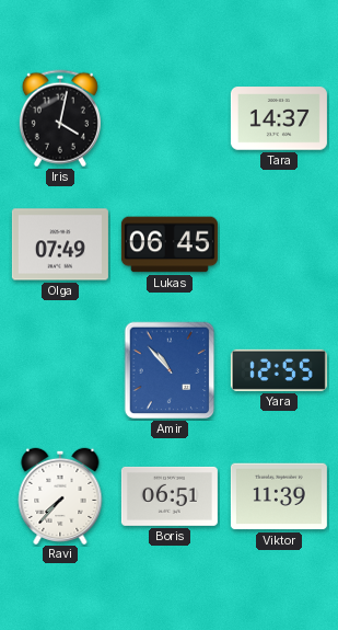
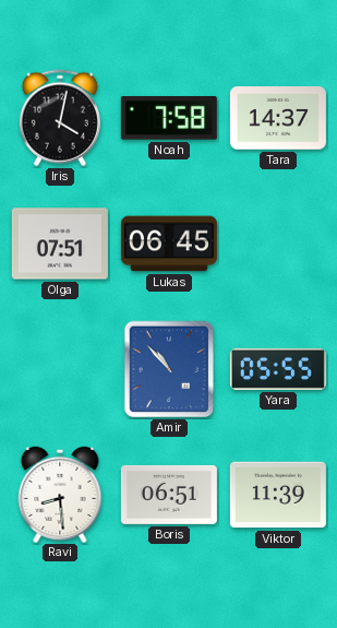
Noah: none -> 7:58
Olga: 07:49 -> 07:51
Yara: 12:55 -> 05:55
Ravi: 7:37 -> 8:29
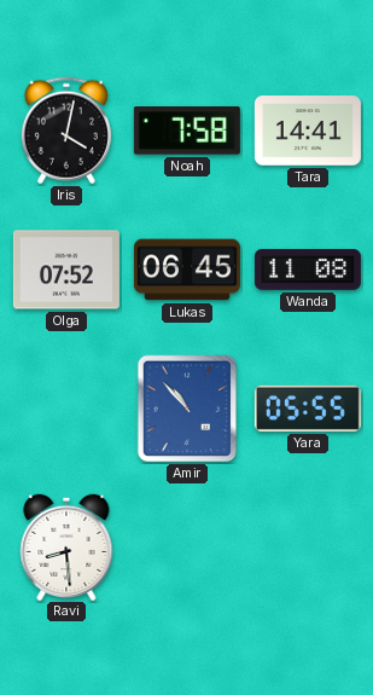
Tara: 14:37 -> 14:41
Olga: 07:51 -> 07:52
Wanda: none -> 11:08
Boris: 06:51 -> none
Viktor: 11:39 -> none
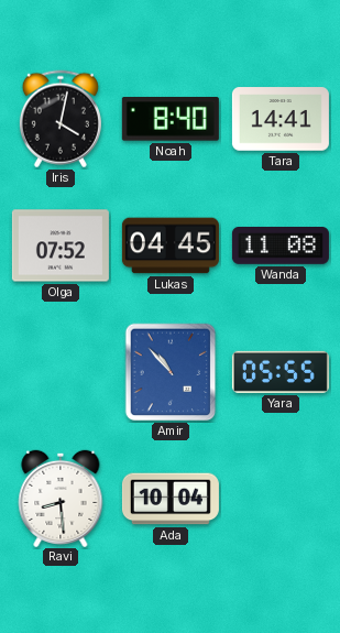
Noah: 7:58 -> 8:40
Lukas: 06:45 -> 04:45
Ada: none -> 10:04
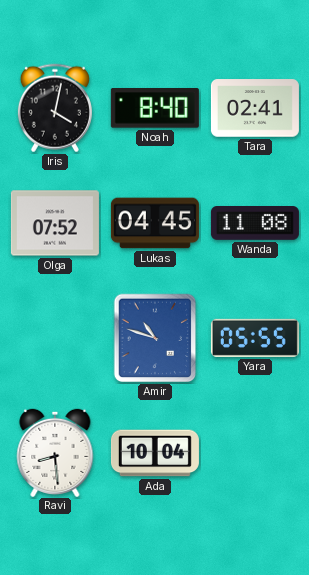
Tara: 14:41 -> 02:41
Amir: 10:53 -> 10:48
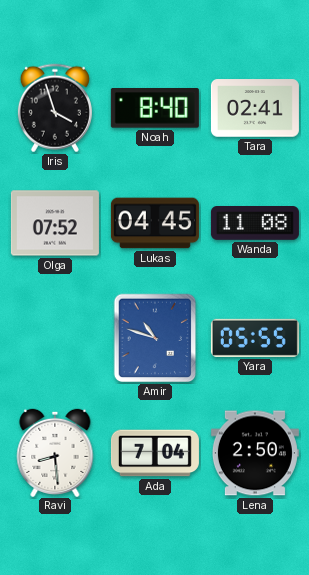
Iris: 4:02 -> 3:57
Ada: 10:04 -> 7:04
Lena: none -> 2:50
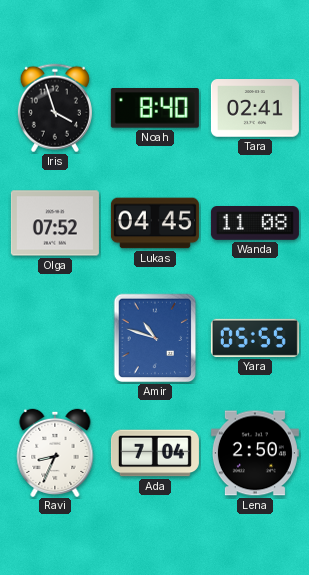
Ravi: 8:29 -> 8:34
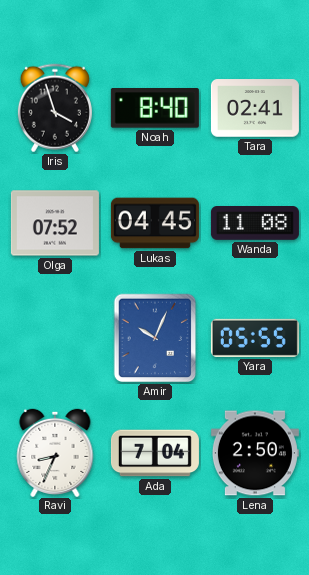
Amir: 10:48 -> 10:04
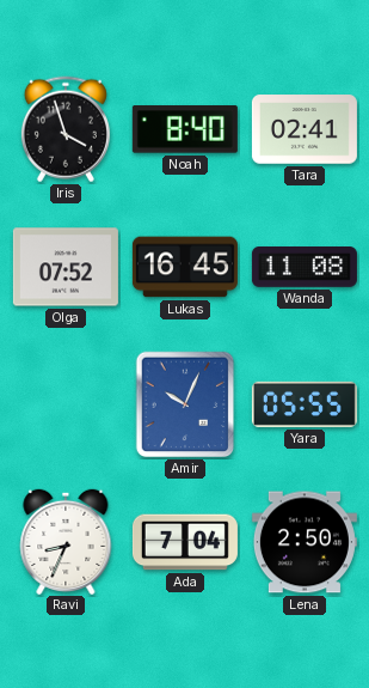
Lukas: 04:45 -> 16:45
